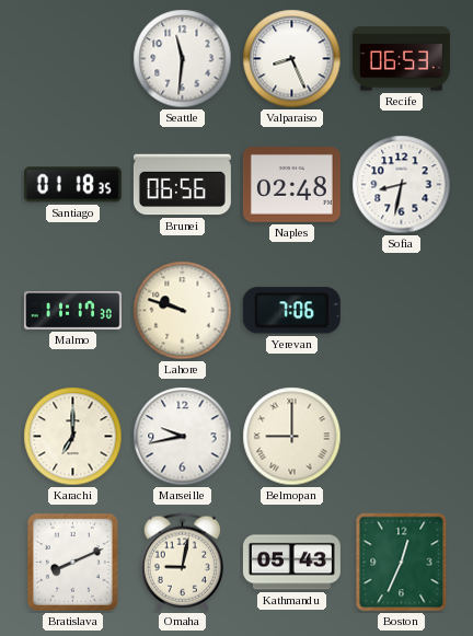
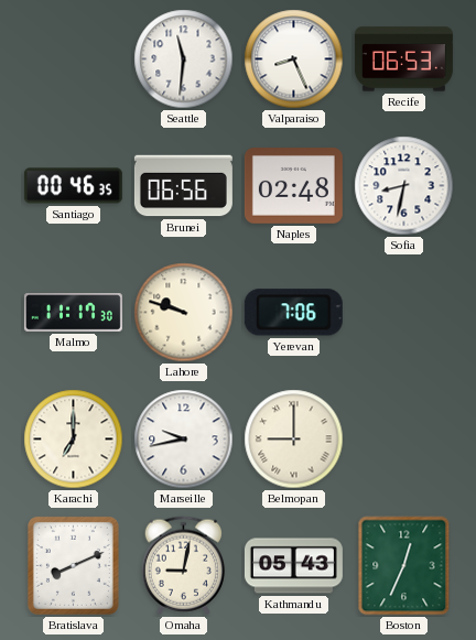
Santiago: 01:18 -> 00:46
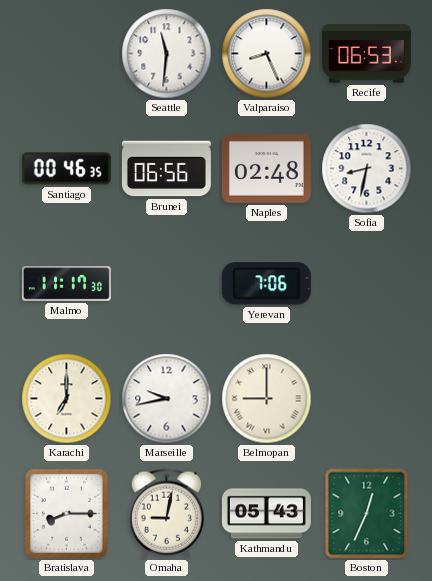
Lahore: 9:48 -> none
Bratislava: 8:11 -> 8:15
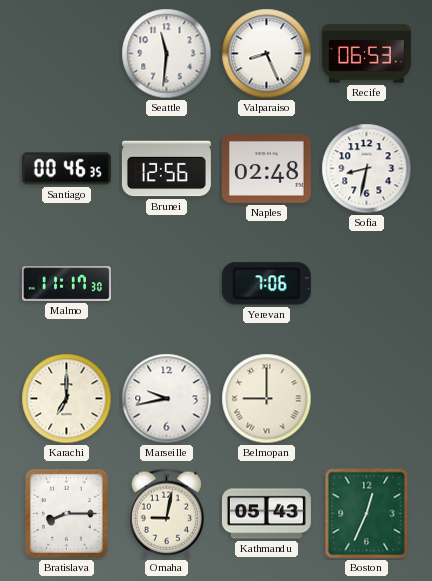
Brunei: 06:56 -> 12:56
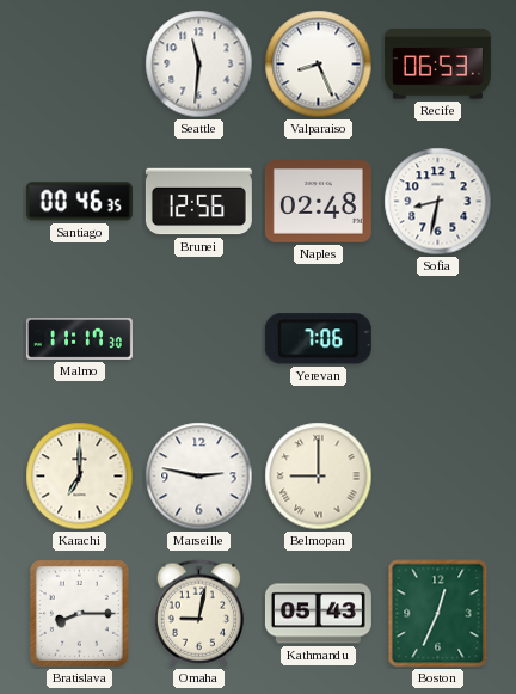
Marseille: 9:43 -> 2:47
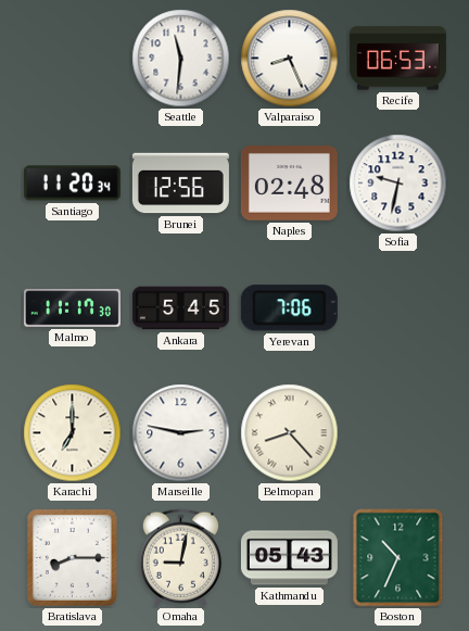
Santiago: 00:46 -> 11:20
Sofia: 8:32 -> 9:32
Ankara: none -> 5:45
Belmopan: 9:00 -> 8:23
Boston: 12:34 -> 10:34
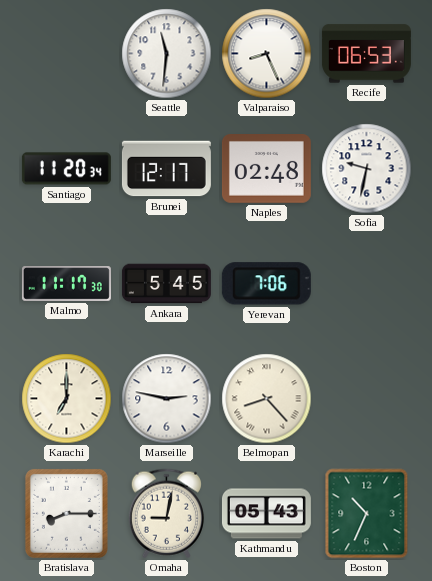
Brunei: 12:56 -> 12:17
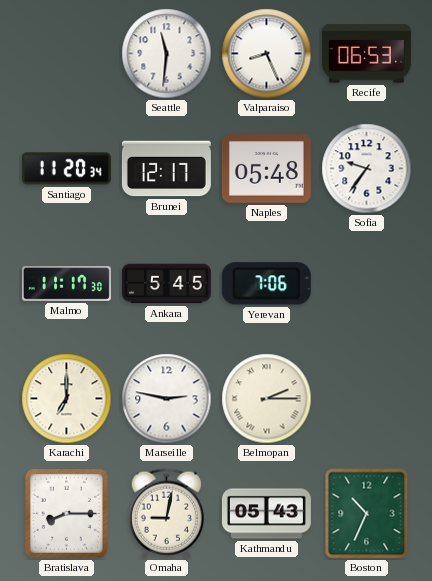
Naples: 02:48 -> 05:48
Sofia: 9:32 -> 9:36
Belmopan: 8:23 -> 2:15
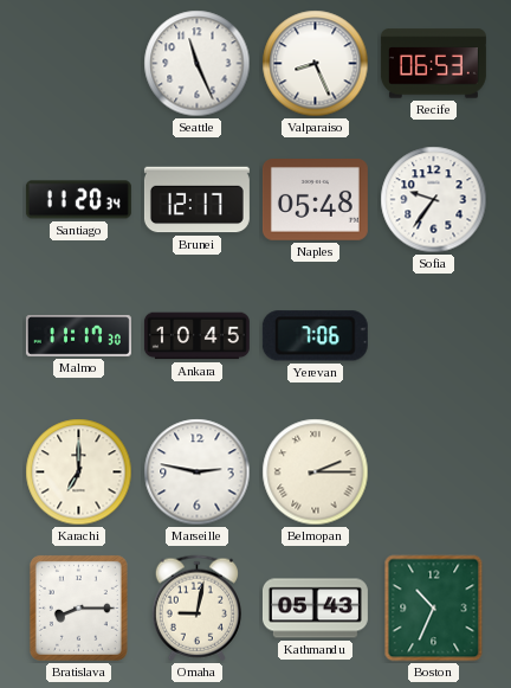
Seattle: 11:31 -> 11:26
Ankara: 5:45 -> 10:45
